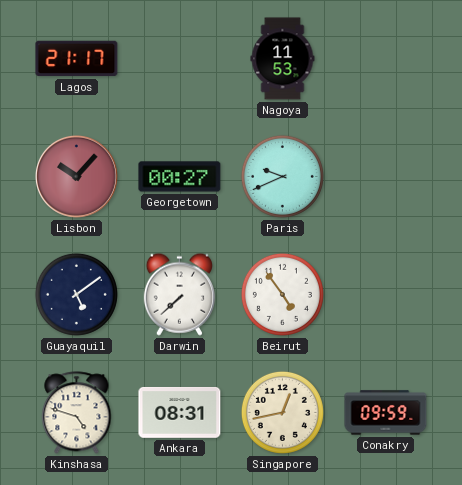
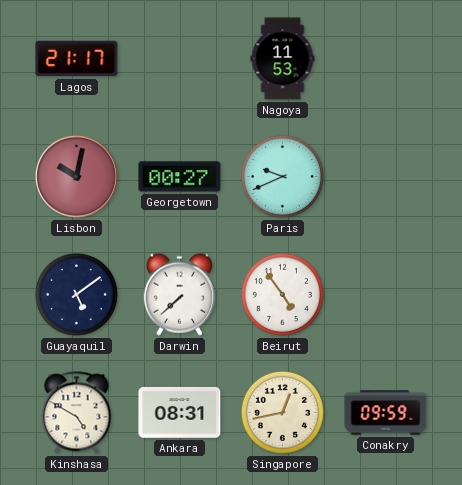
Lisbon: 10:07 -> 10:02
Kinshasa: 4:48 -> 4:50
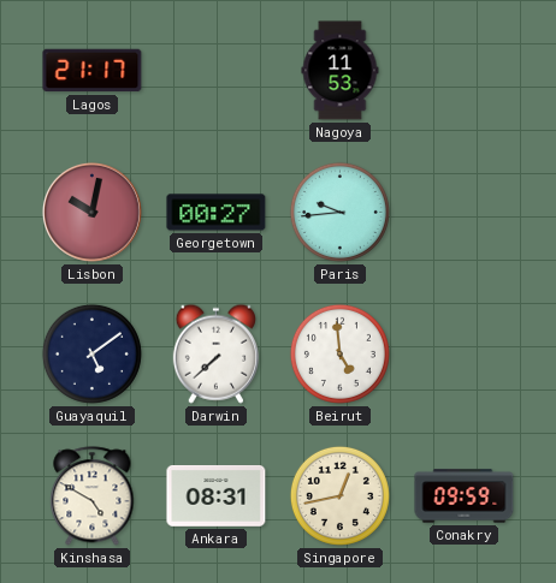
Paris: 9:41 -> 9:44
Beirut: 4:54 -> 4:59
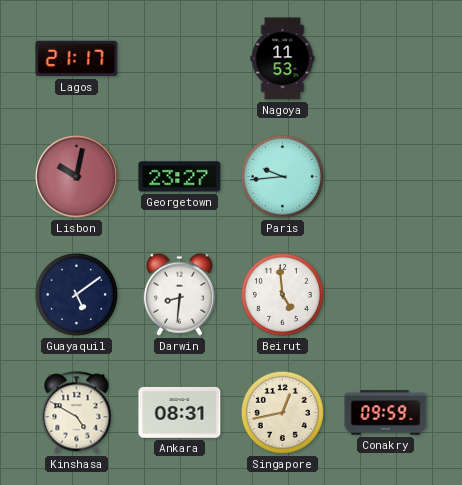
Georgetown: 00:27 -> 23:27
Darwin: 7:38 -> 8:31
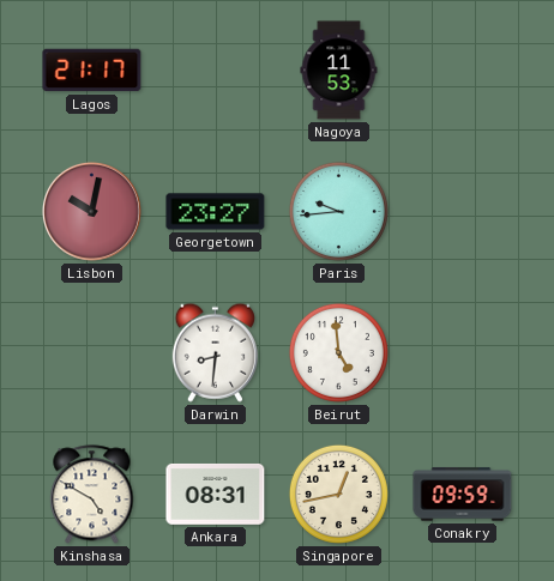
Guayaquil: 5:09 -> none
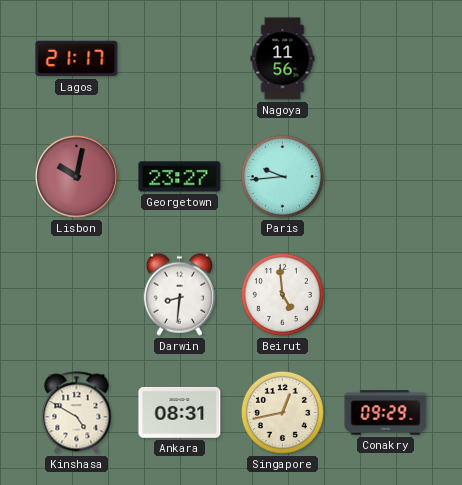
Nagoya: 11:53 -> 11:56
Conakry: 09:59 -> 09:29
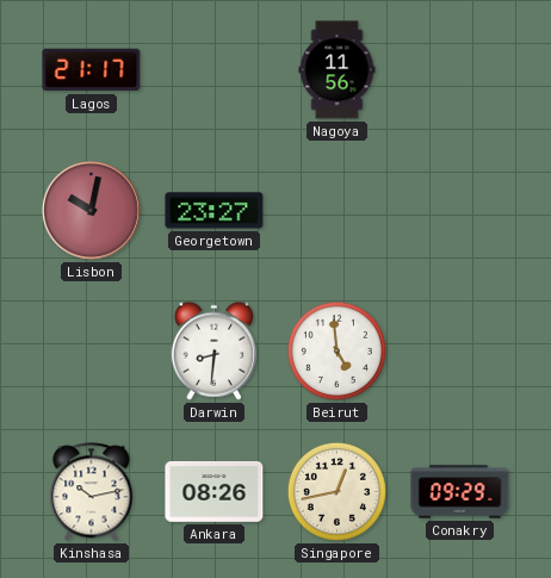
Paris: 9:44 -> none
Kinshasa: 4:50 -> 10:13
Ankara: 08:31 -> 08:26
